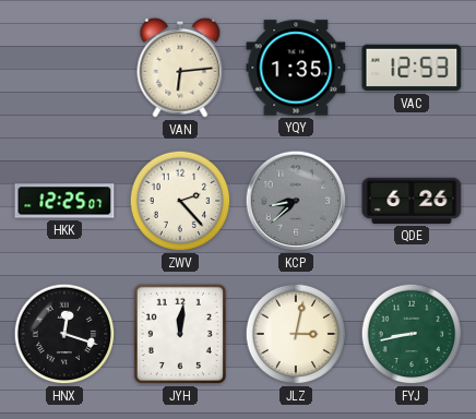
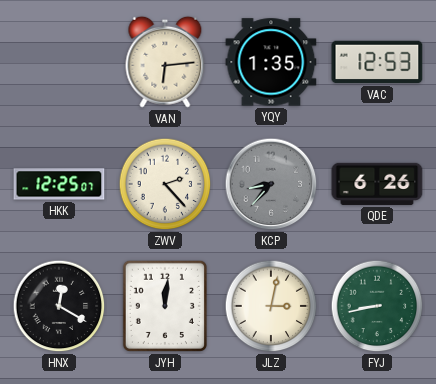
KCP: 8:38 -> 8:37
HNX: 12:18 -> 12:20
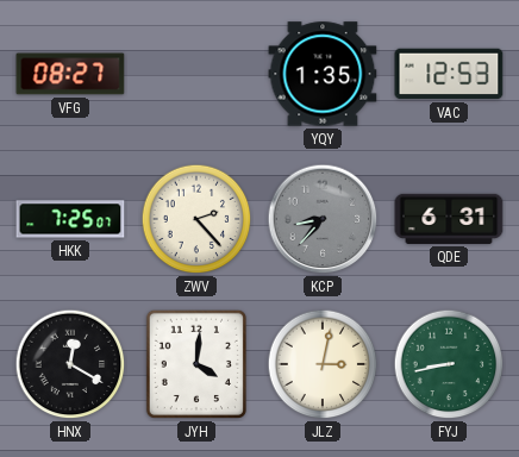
VFG: none -> 08:27
VAN: 6:14 -> none
HKK: 12:25 -> 7:25
QDE: 6:26 -> 6:31
JYH: 12:01 -> 4:01
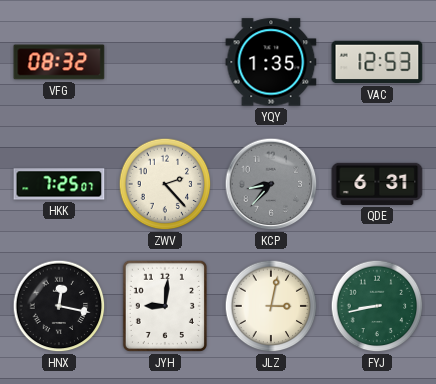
VFG: 08:27 -> 08:32
HNX: 12:20 -> 12:17
JYH: 4:01 -> 9:01
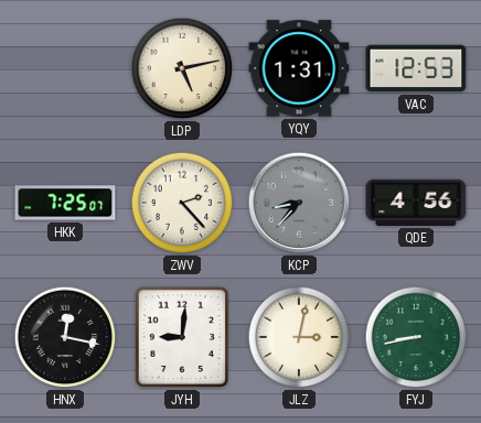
VFG: 08:32 -> none
LDP: none -> 5:13
YQY: 1:35 -> 1:31
QDE: 6:31 -> 4:56
